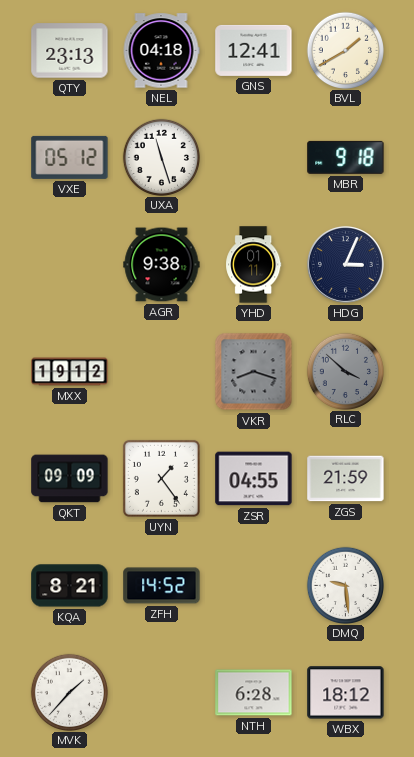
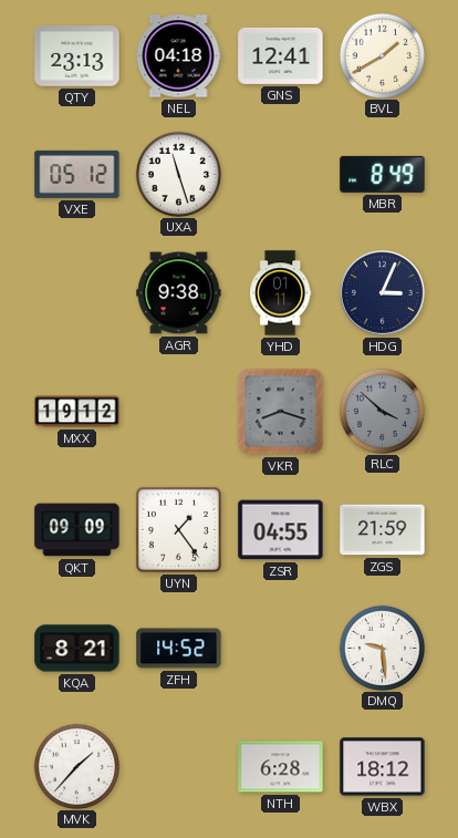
MBR: 9:18 -> 8:49
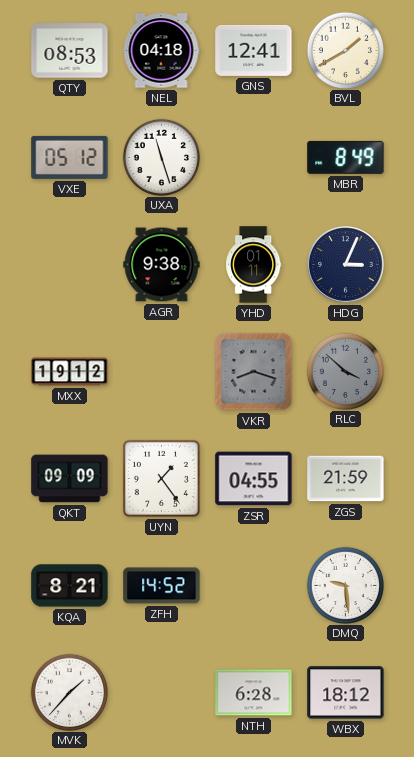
QTY: 23:13 -> 08:53
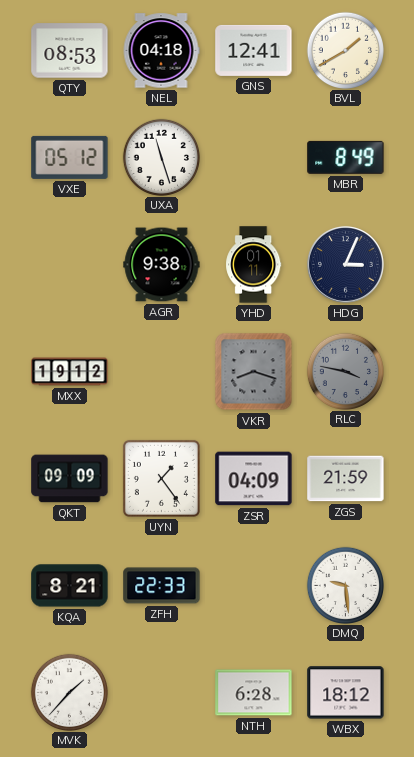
RLC: 3:52 -> 3:47
ZSR: 04:55 -> 04:09
ZFH: 14:52 -> 22:33
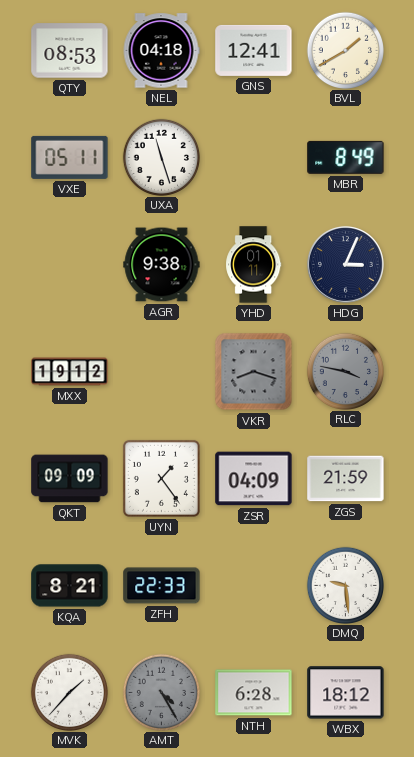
VXE: 05:12 -> 05:11
AMT: none -> 4:25
